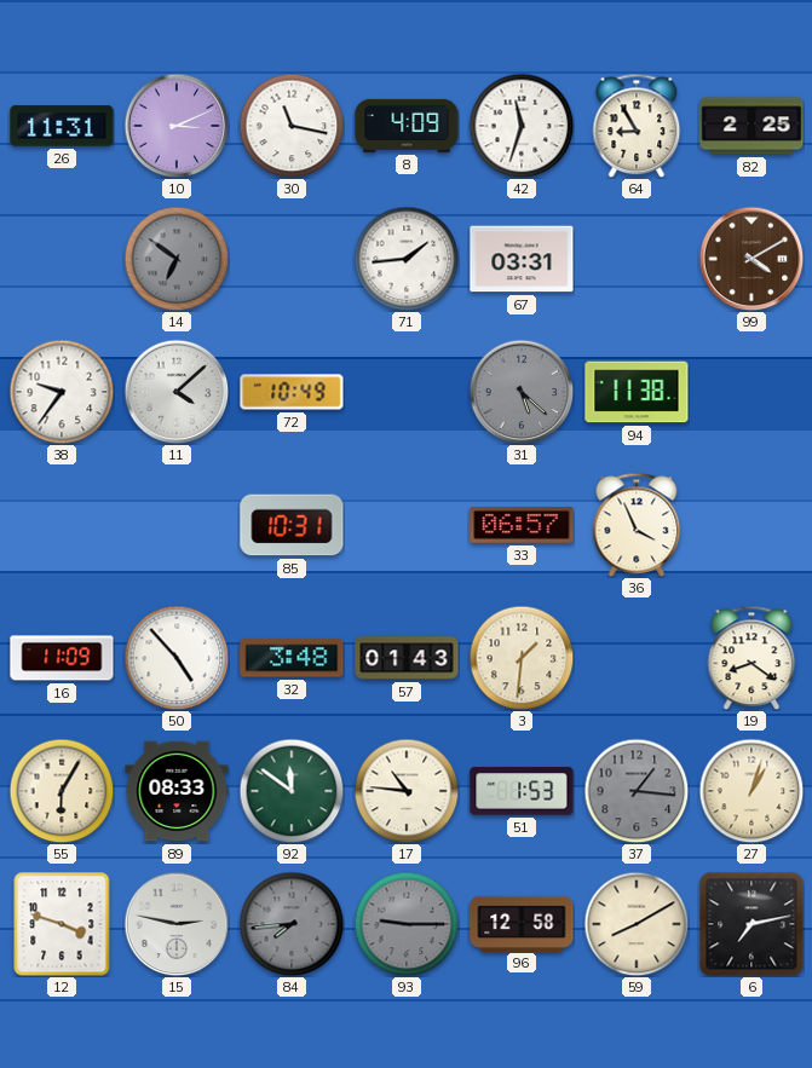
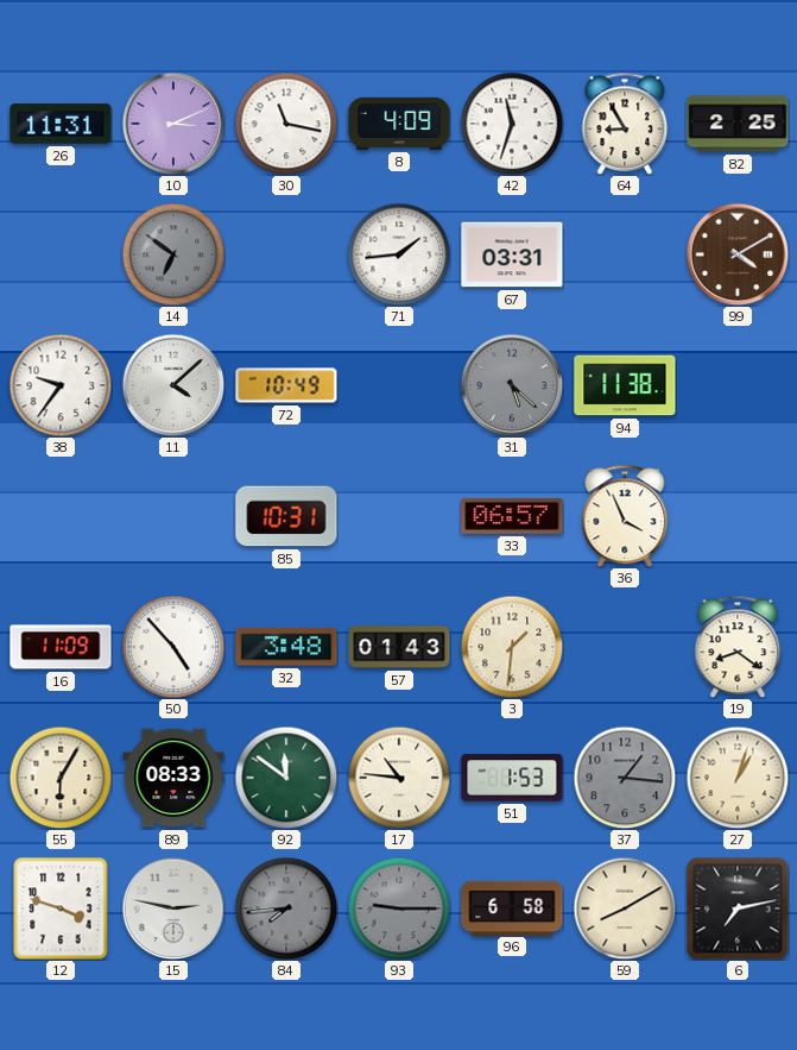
96: 12:58 -> 6:58
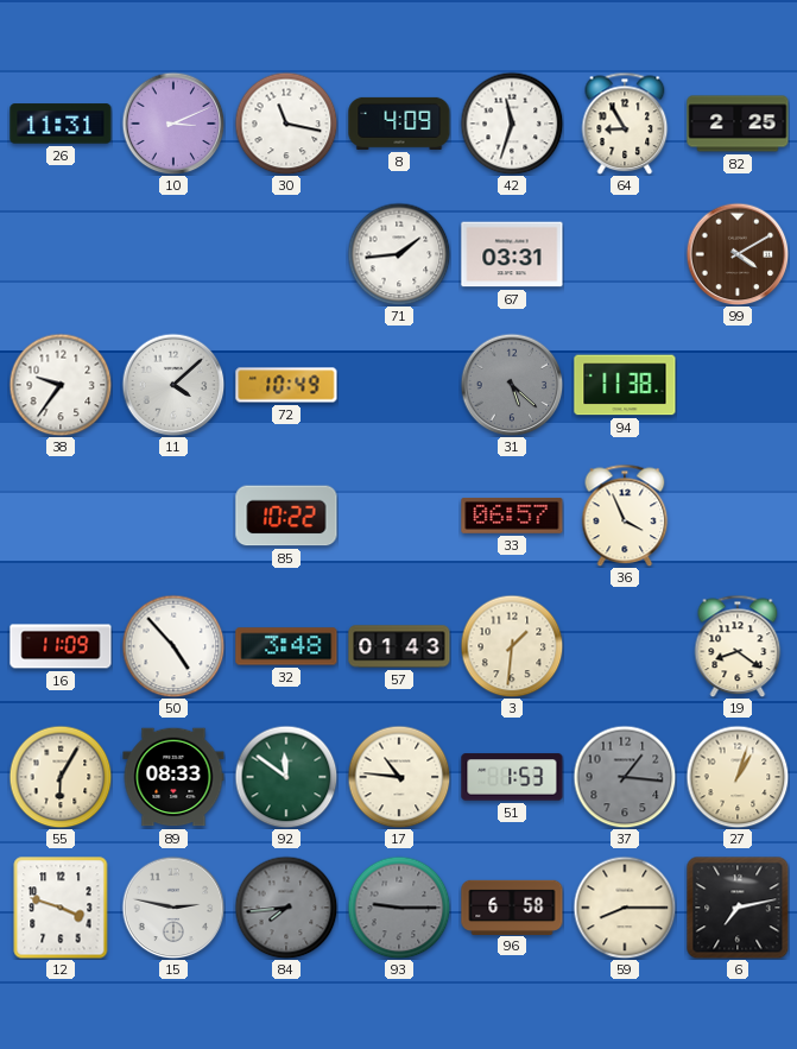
14: 6:51 -> none
85: 10:31 -> 10:22
59: 8:10 -> 8:15
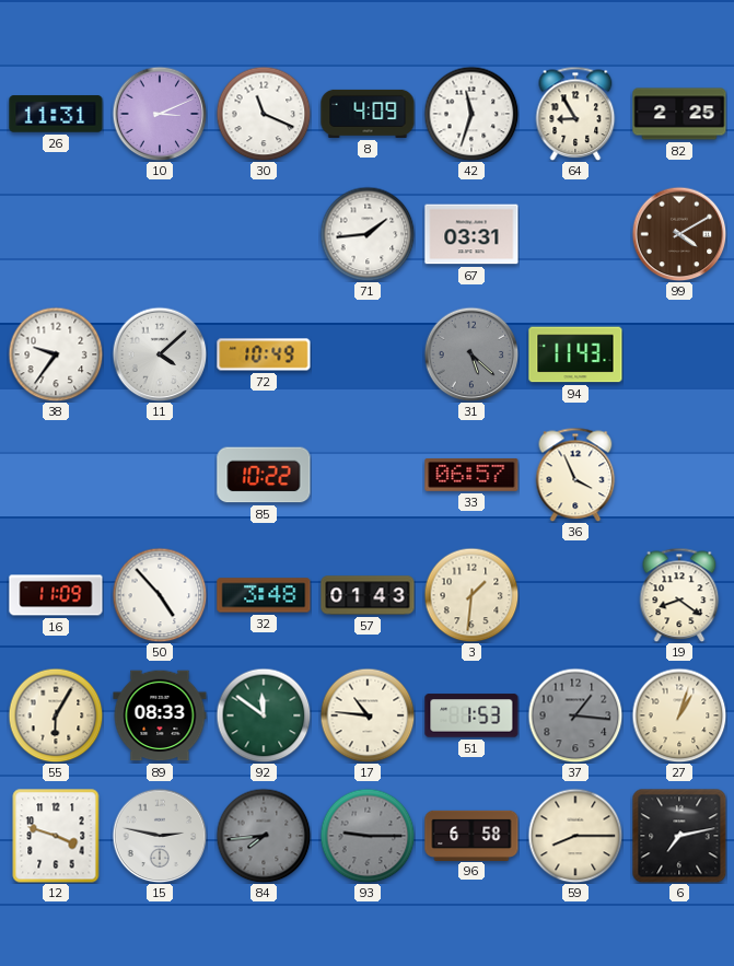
30: 11:17 -> 11:19
94: 11:38 -> 11:43
